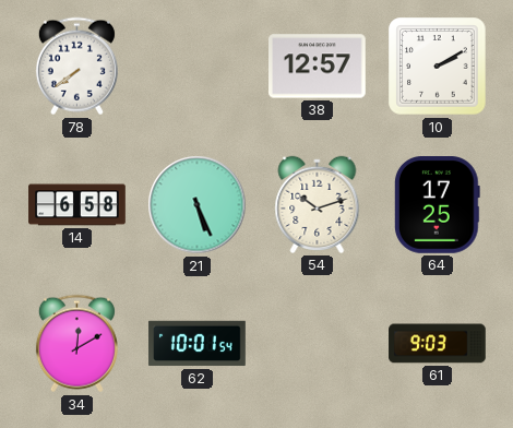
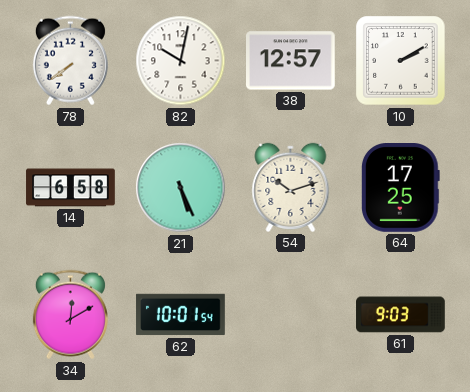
82: none -> 10:02
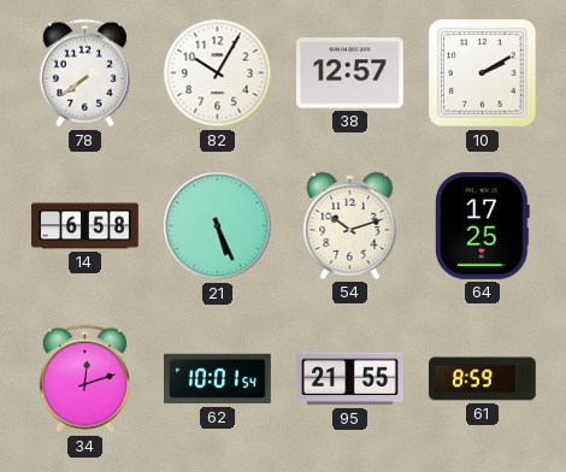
82: 10:02 -> 10:05
34: 12:10 -> 12:12
95: none -> 21:55
61: 9:03 -> 8:59
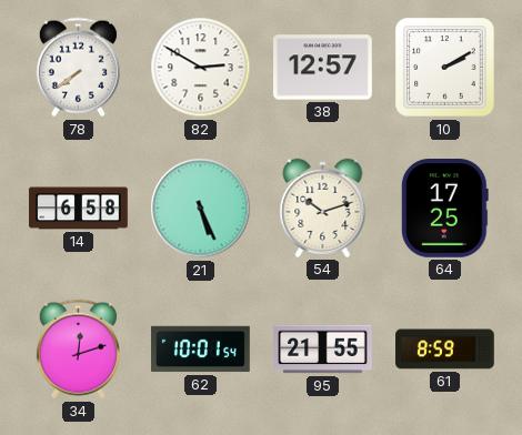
82: 10:05 -> 2:50
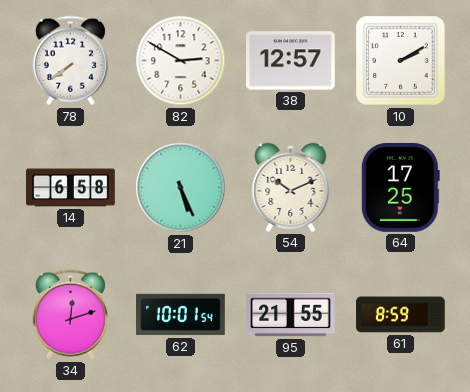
54: 10:12 -> 10:11
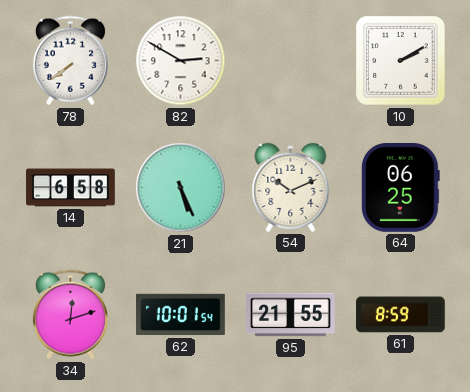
38: 12:57 -> none
64: 17:25 -> 06:25
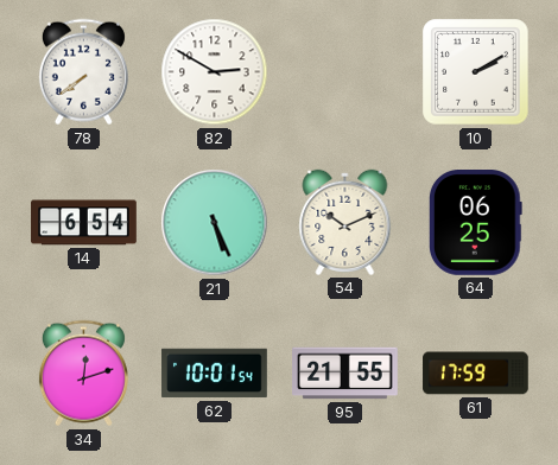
14: 6:58 -> 6:54
61: 8:59 -> 17:59
